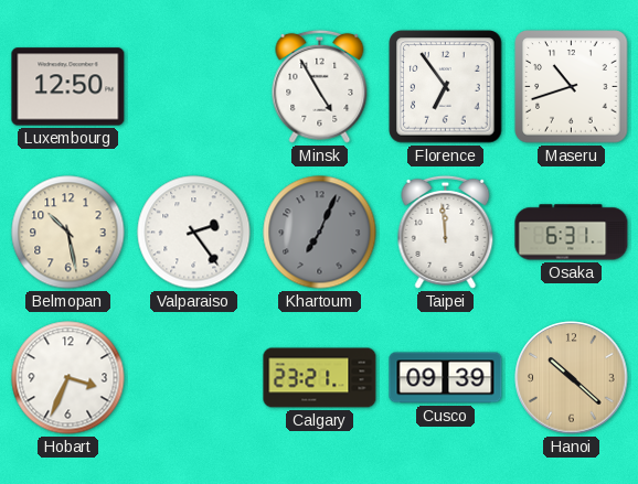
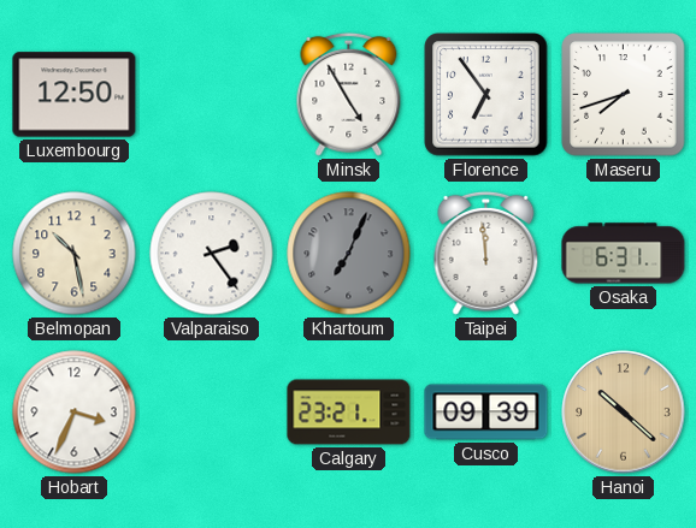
Maseru: 10:42 -> 7:42
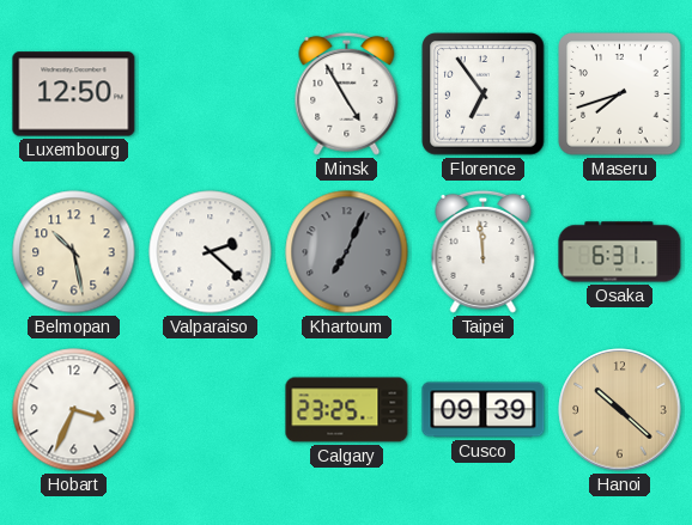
Valparaiso: 2:24 -> 2:22
Calgary: 23:21 -> 23:25
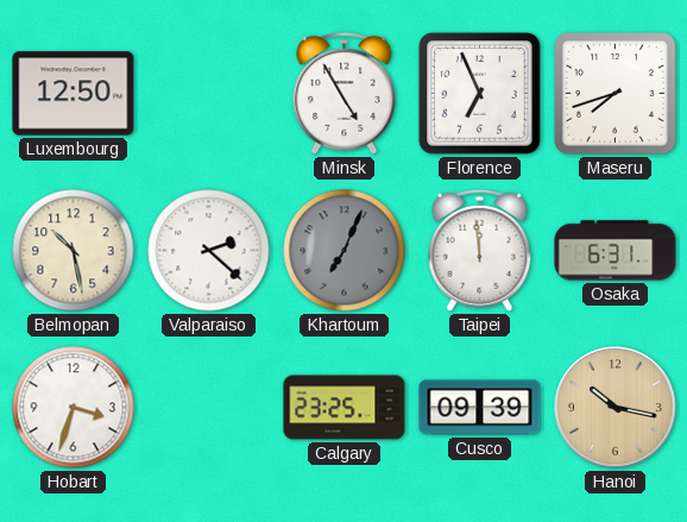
Florence: 6:54 -> 6:56
Hobart: 3:34 -> 3:33
Hanoi: 10:22 -> 10:17
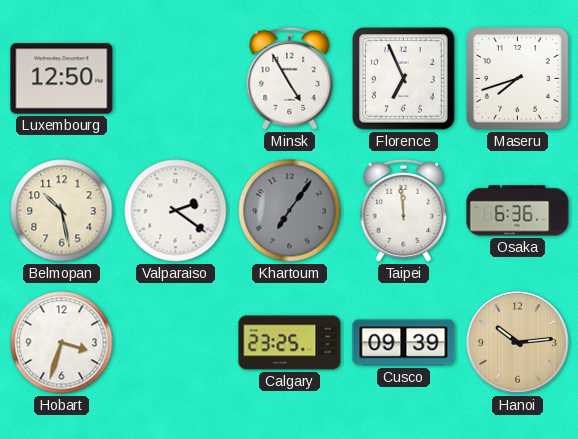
Valparaiso: 2:22 -> 2:21
Khartoum: 7:04 -> 7:06
Osaka: 6:31 -> 6:36
Hanoi: 10:17 -> 10:14
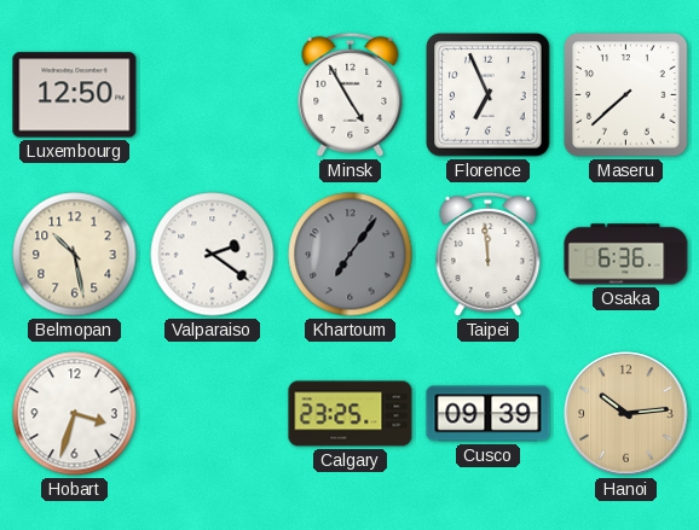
Maseru: 7:42 -> 7:38
